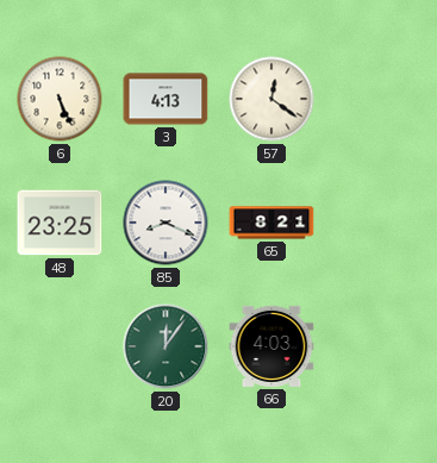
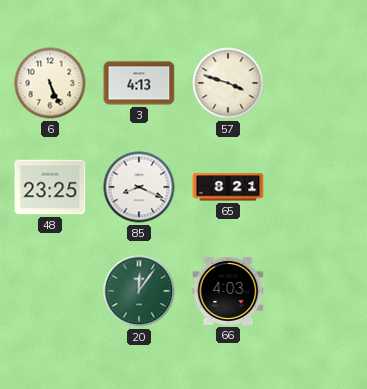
57: 12:21 -> 3:48
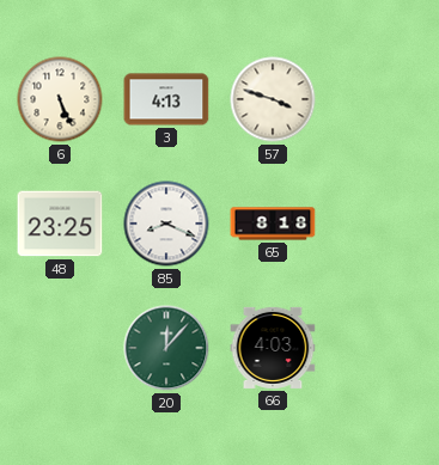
65: 8:21 -> 8:18
20: 12:06 -> 12:07
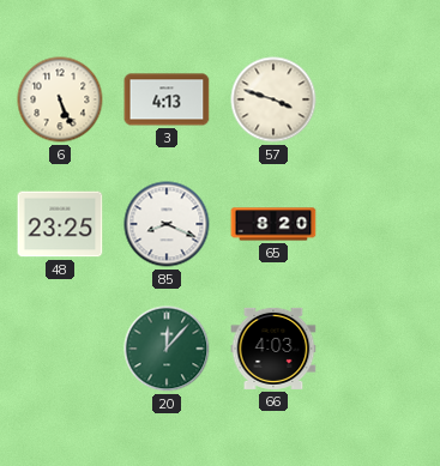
65: 8:18 -> 8:20
